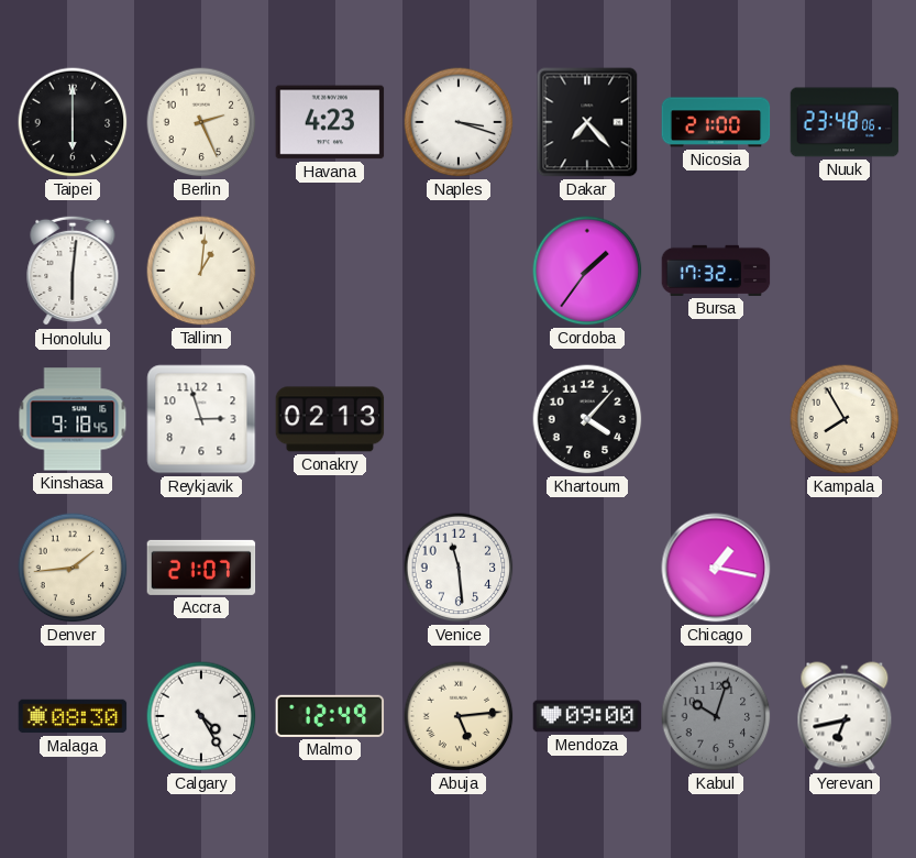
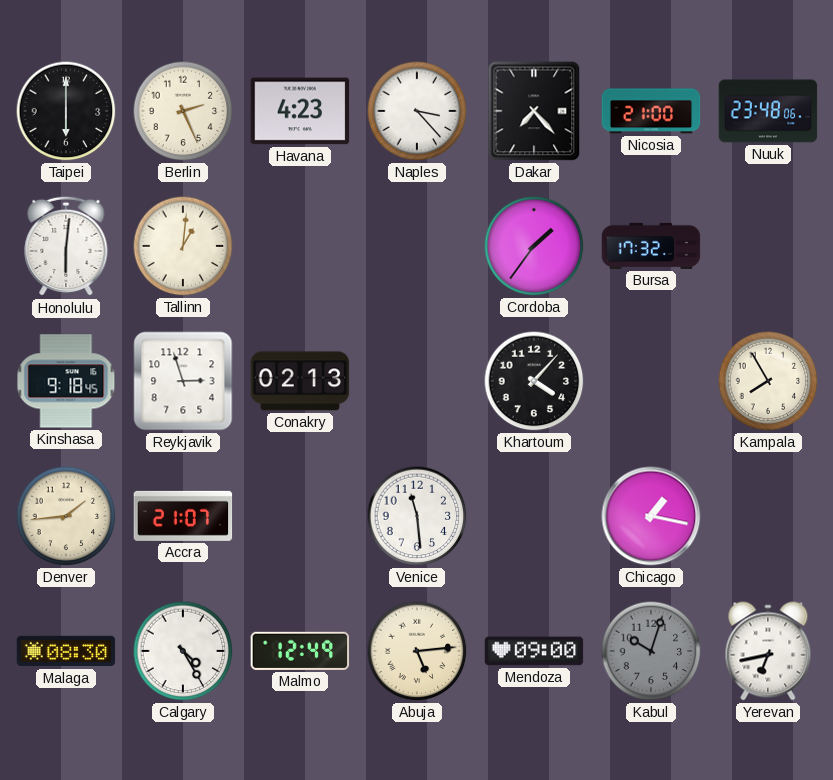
Naples: 3:18 -> 3:23
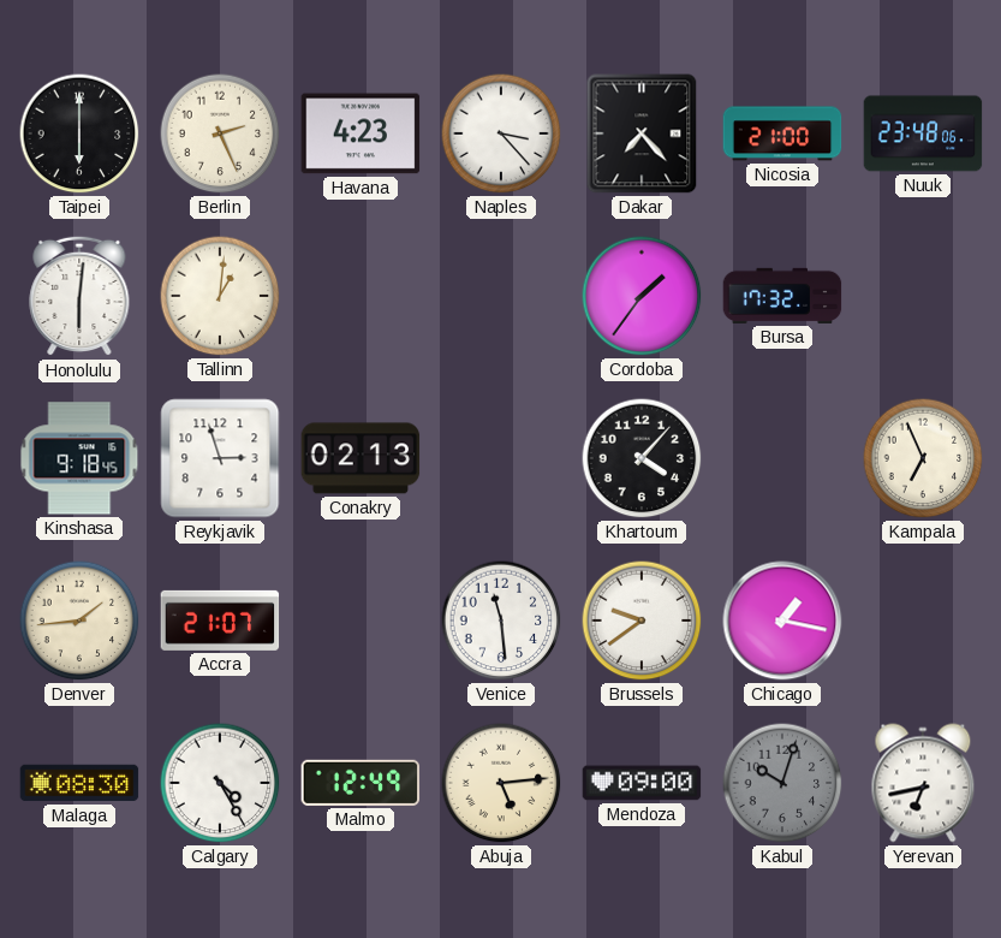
Kampala: 7:55 -> 6:56
Brussels: none -> 9:39
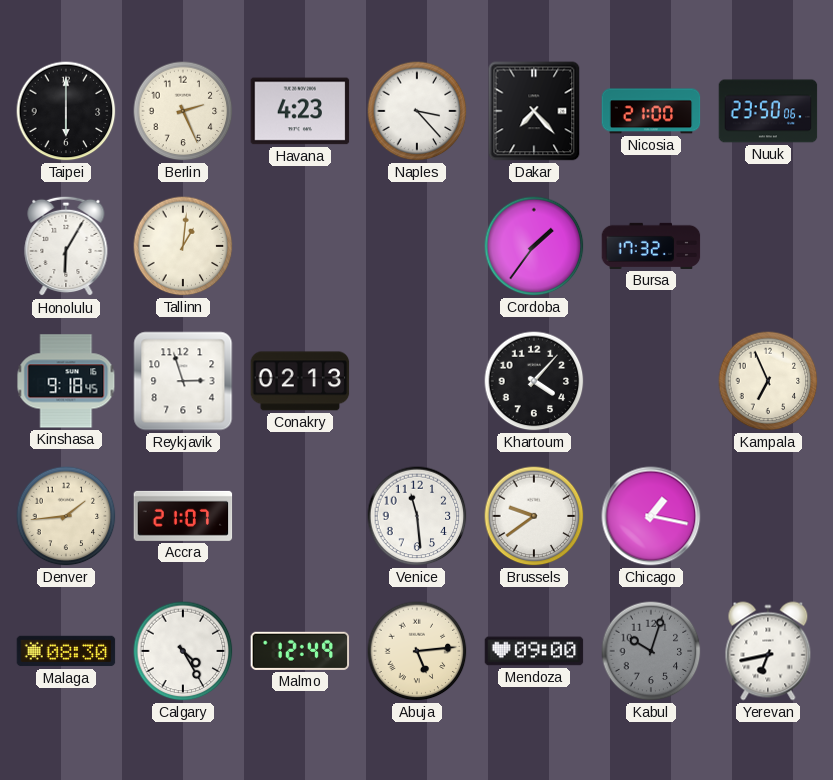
Nuuk: 23:48 -> 23:50
Honolulu: 6:01 -> 6:05
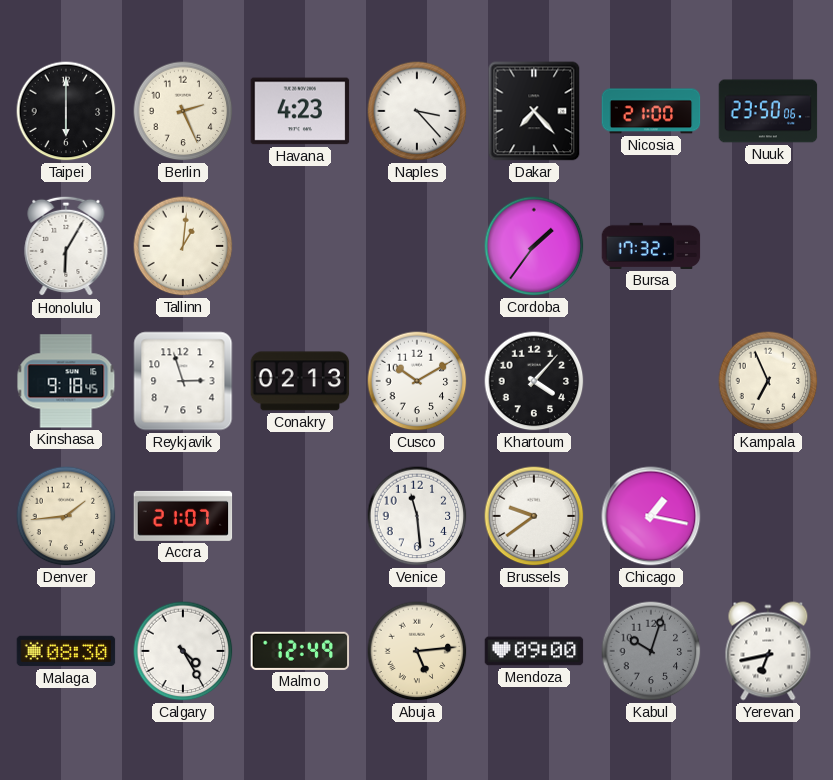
Cusco: none -> 10:10
